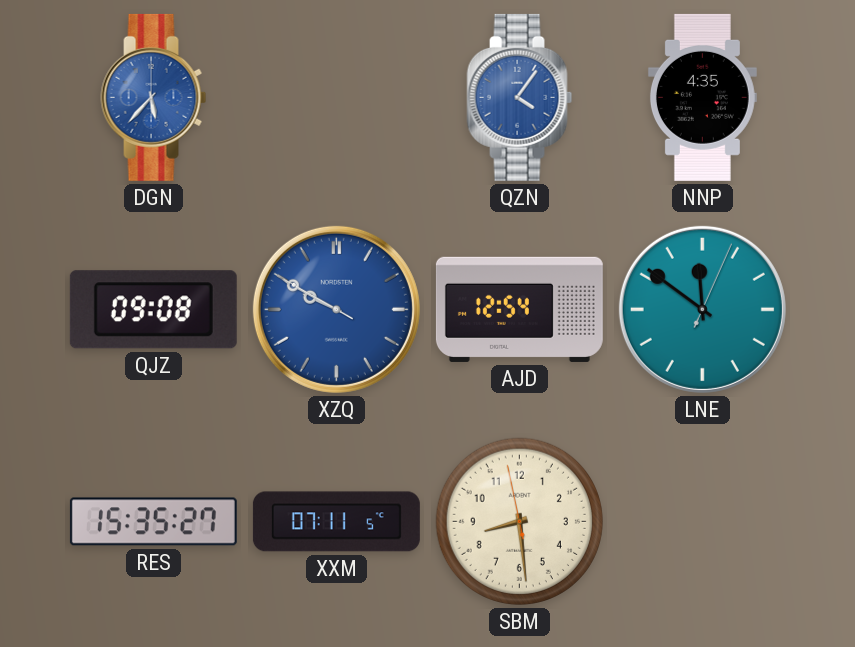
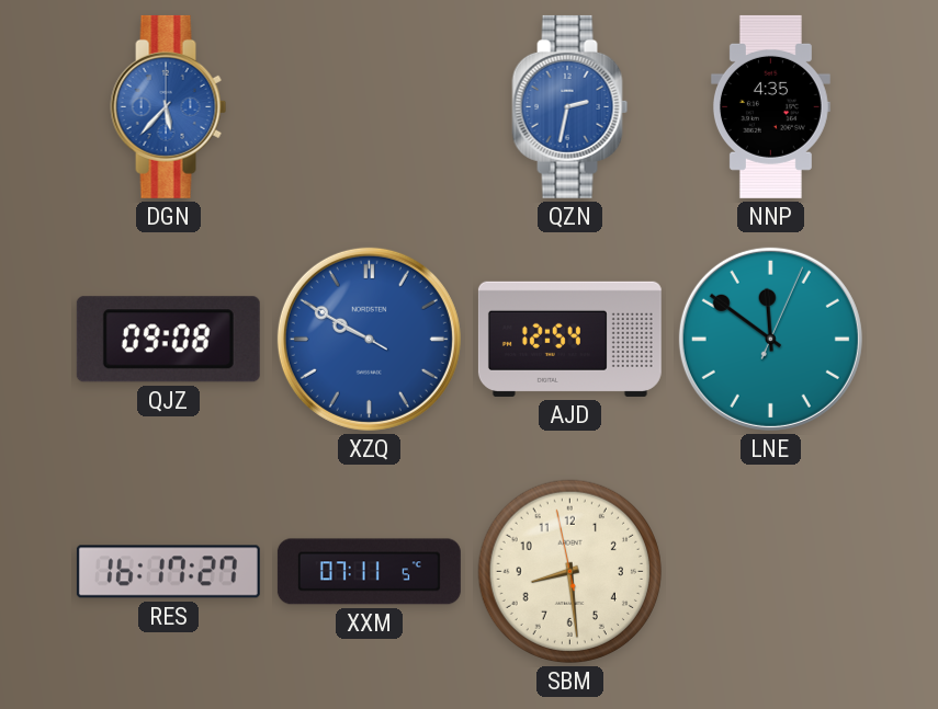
QZN: 4:06 -> 2:32
RES: 15:35 -> 16:17
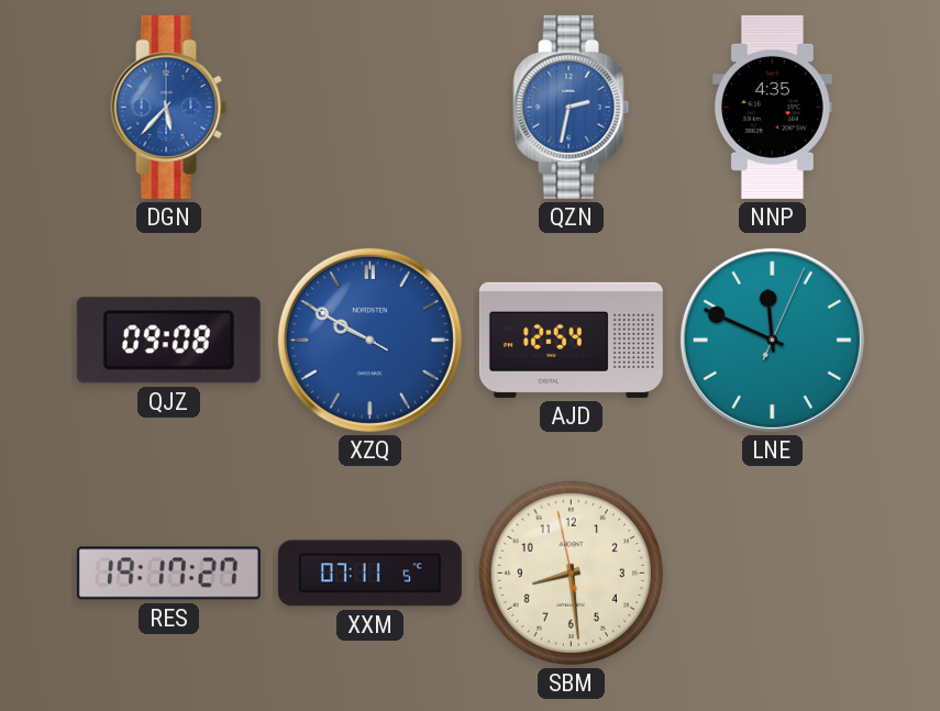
LNE: 11:51 -> 11:49
RES: 16:17 -> 19:17
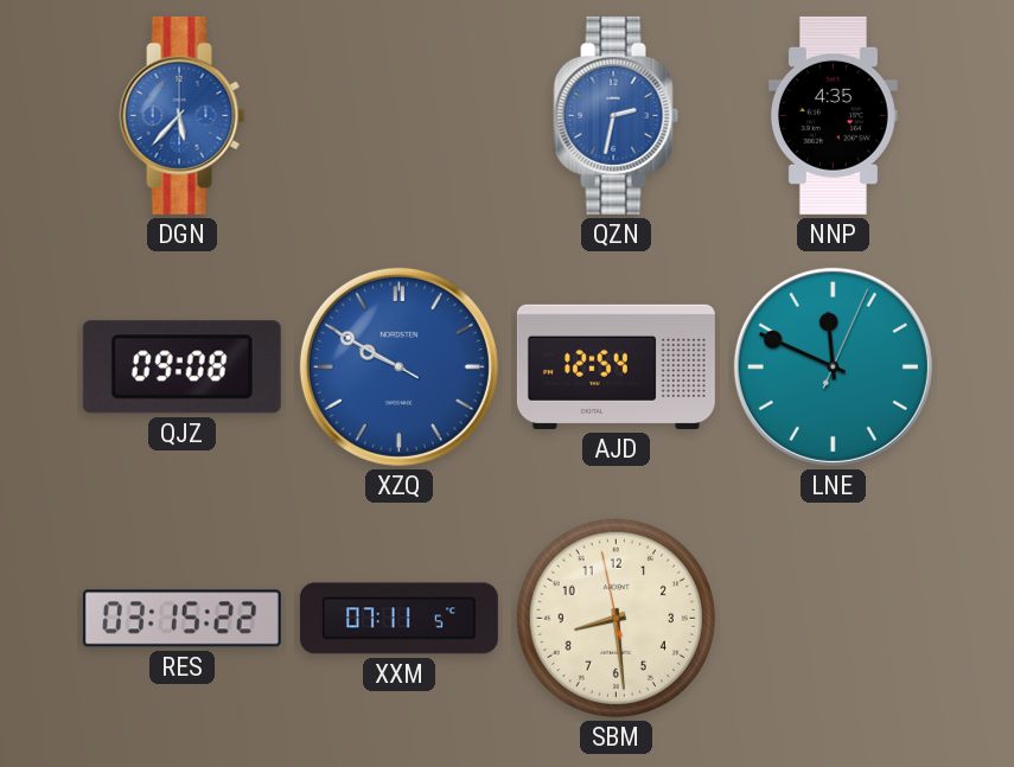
RES: 19:17 -> 03:15
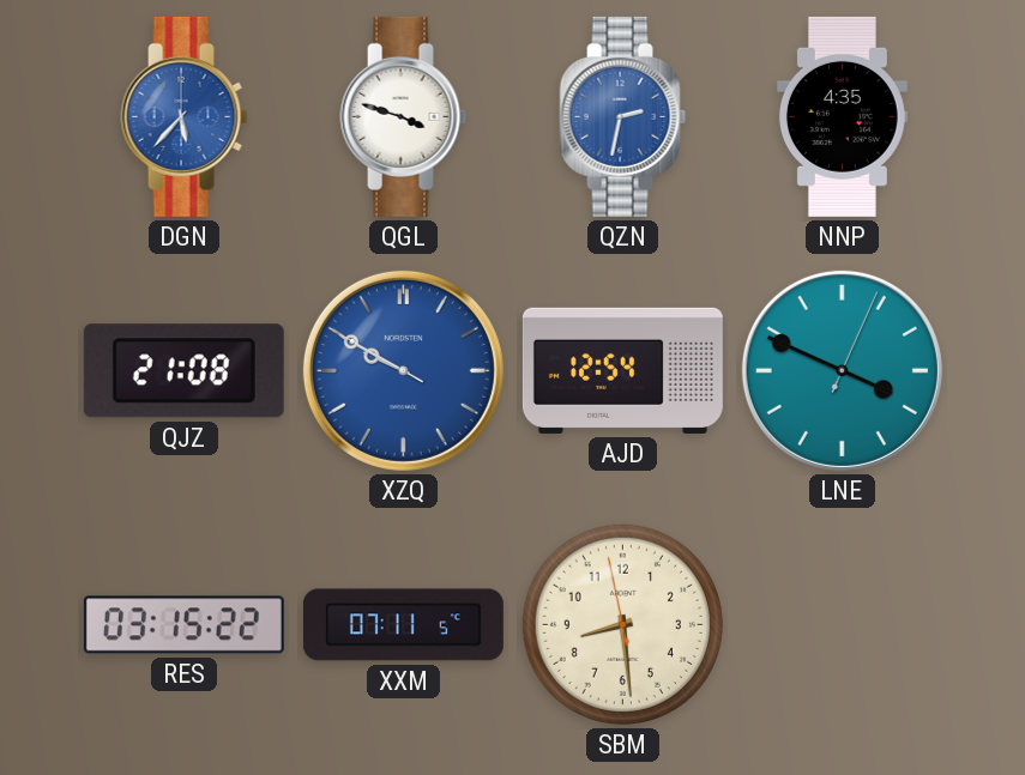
QGL: none -> 3:48
QJZ: 09:08 -> 21:08
LNE: 11:49 -> 3:49
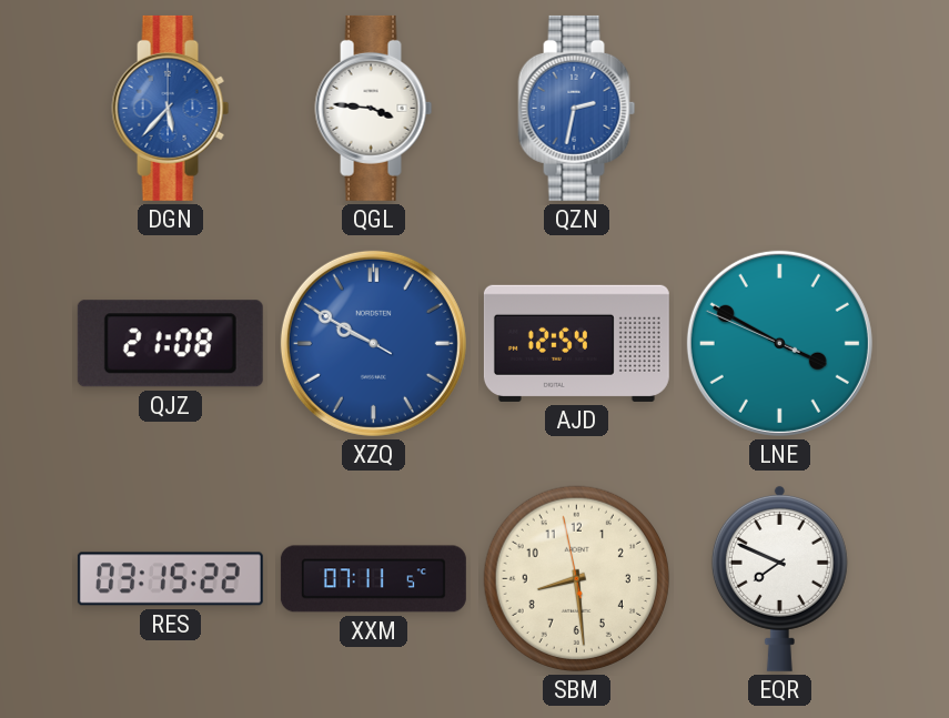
QGL: 3:48 -> 3:46
NNP: 4:35 -> none
LNE: 3:49:04 -> 3:49:49
EQR: none -> 7:49
